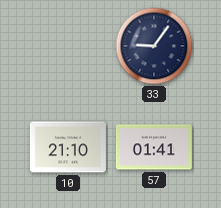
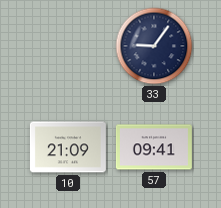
10: 21:10 -> 21:09
57: 01:41 -> 09:41
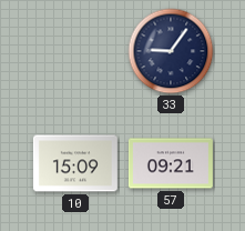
10: 21:09 -> 15:09
57: 09:41 -> 09:21
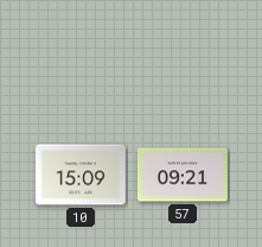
33: 9:06 -> none
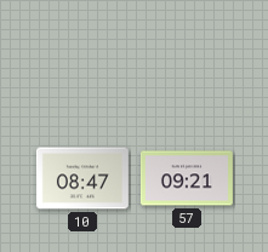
10: 15:09 -> 08:47
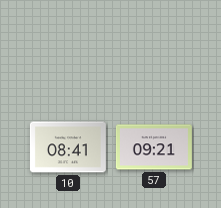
10: 08:47 -> 08:41
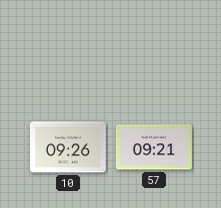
10: 08:41 -> 09:26
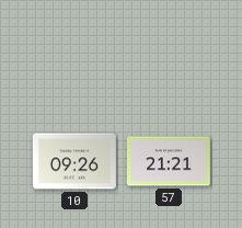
57: 09:21 -> 21:21
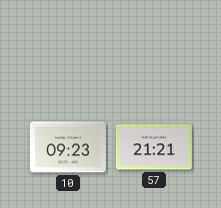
10: 09:26 -> 09:23
